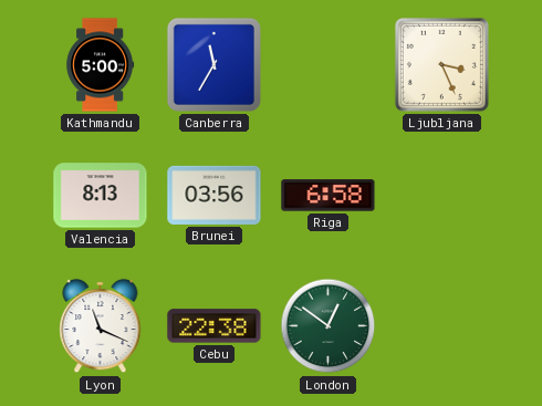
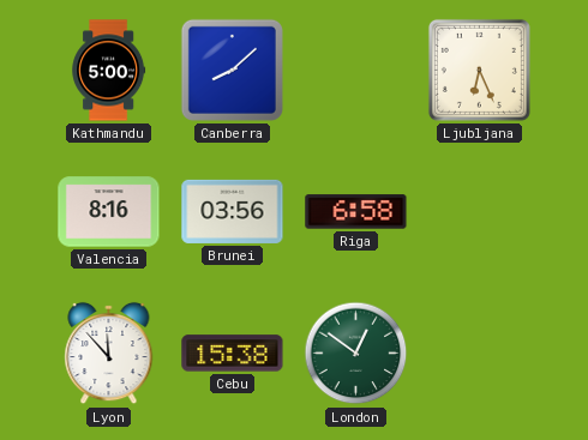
Canberra: 11:35 -> 8:08
Ljubljana: 3:26 -> 6:26
Valencia: 8:13 -> 8:16
Lyon: 11:19 -> 11:53
Cebu: 22:38 -> 15:38
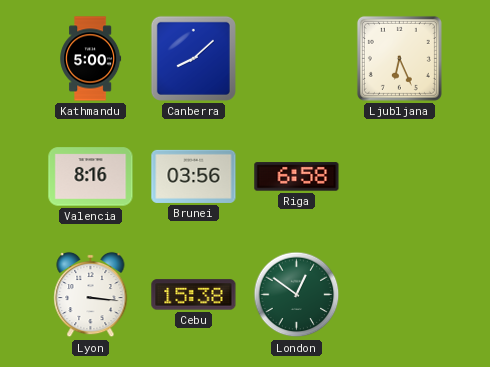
Lyon: 11:53 -> 3:16
